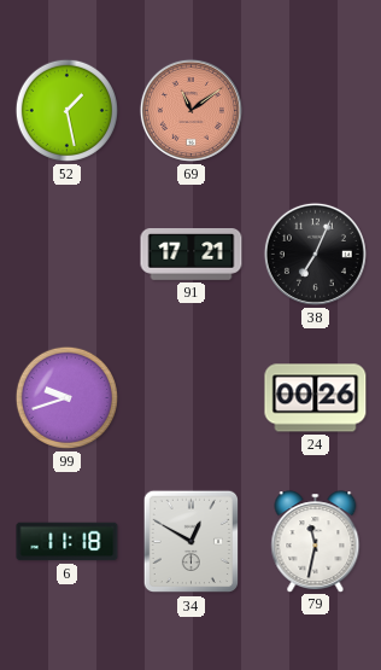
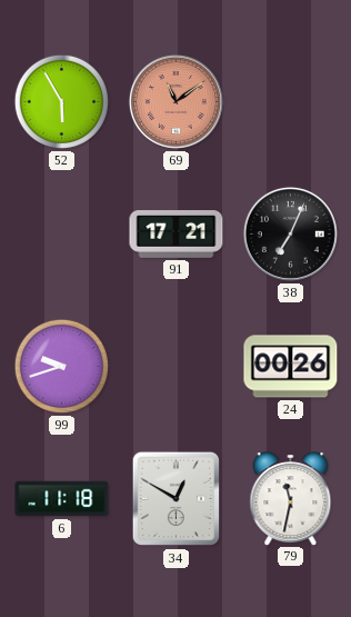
52: 1:28 -> 5:55
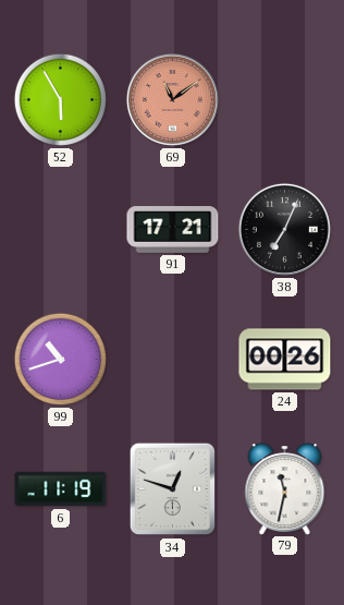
99: 9:42 -> 10:42
6: 11:18 -> 11:19
34: 12:50 -> 12:48
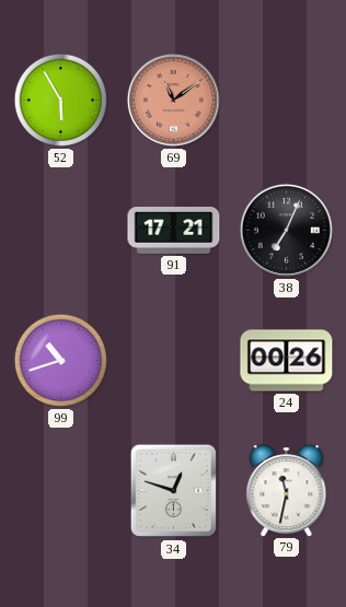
6: 11:19 -> none
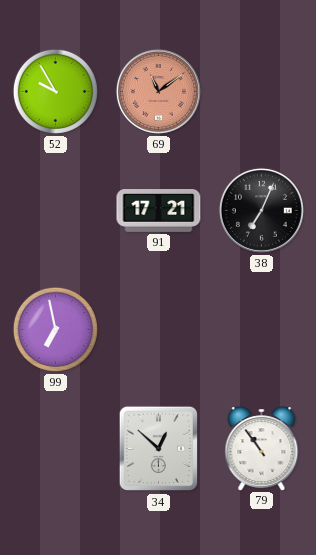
52: 5:55 -> 9:55
99: 10:42 -> 6:58
24: 00:26 -> none
34: 12:48 -> 12:52
79: 11:32 -> 10:54
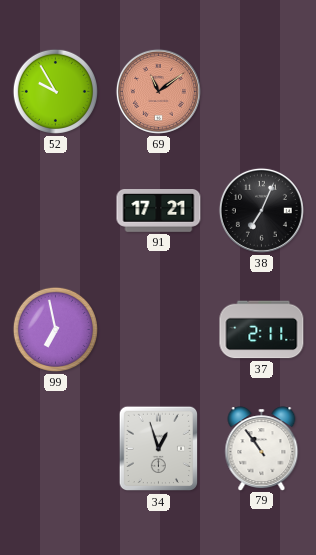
37: none -> 2:11
34: 12:52 -> 12:57
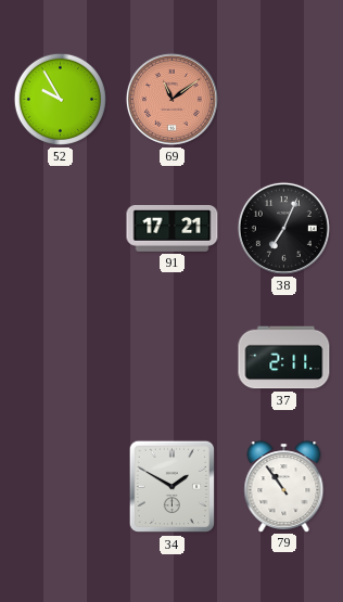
99: 6:58 -> none
34: 12:57 -> 1:50
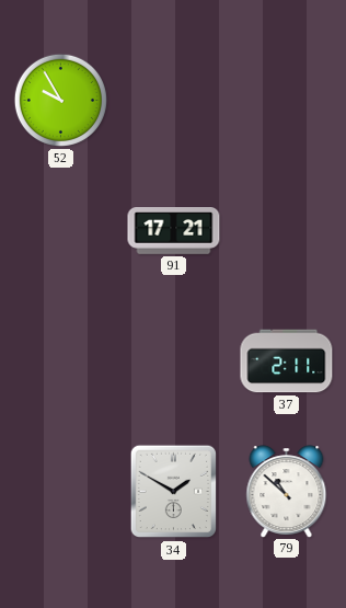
69: 11:09 -> none
38: 7:04 -> none
79: 10:54 -> 10:52
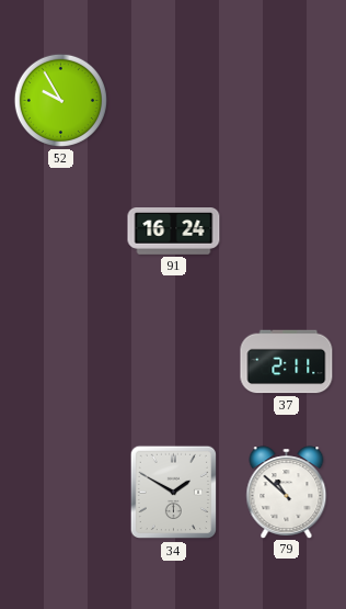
91: 17:21 -> 16:24
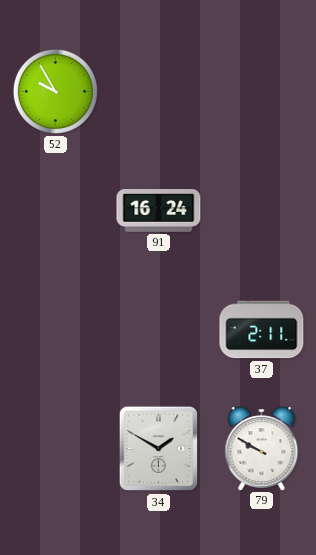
79: 10:52 -> 9:50
